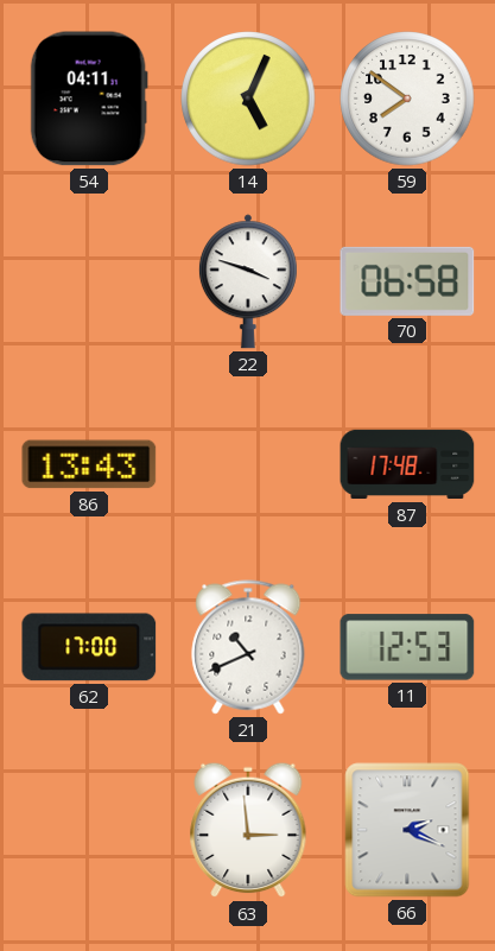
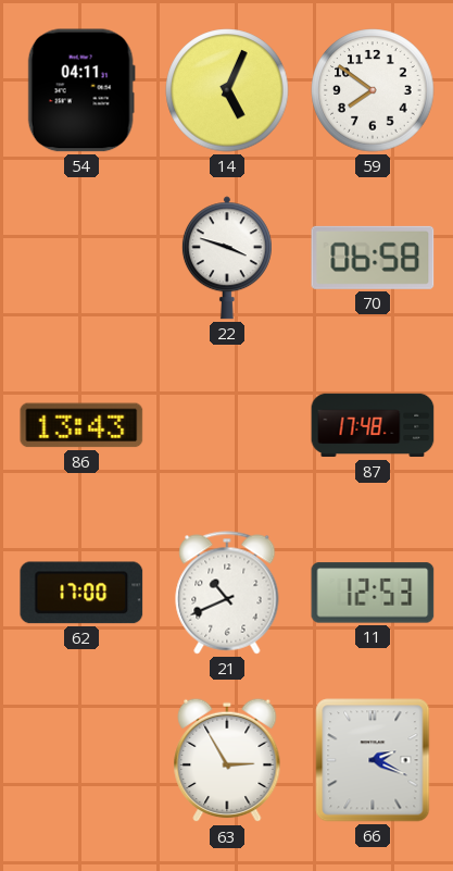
63: 2:59 -> 2:55
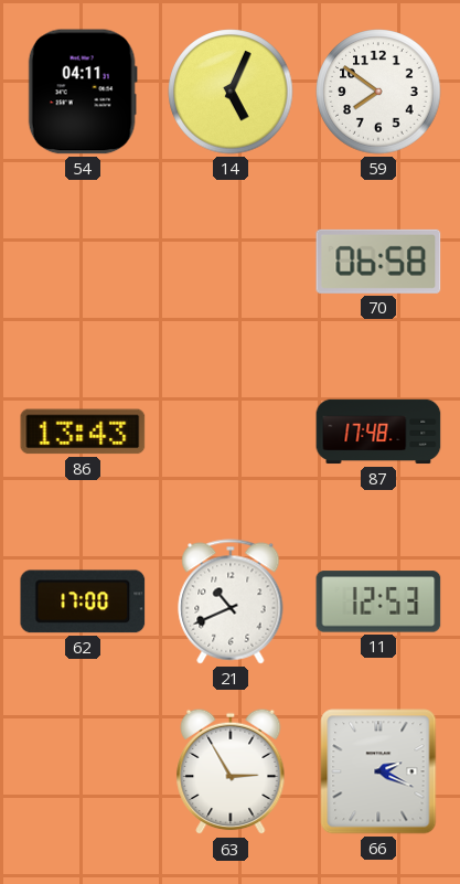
22: 3:48 -> none
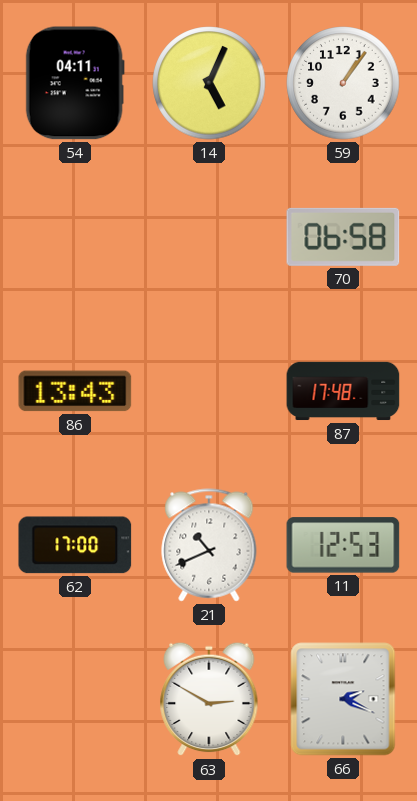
59: 7:51 -> 1:06
63: 2:55 -> 2:50
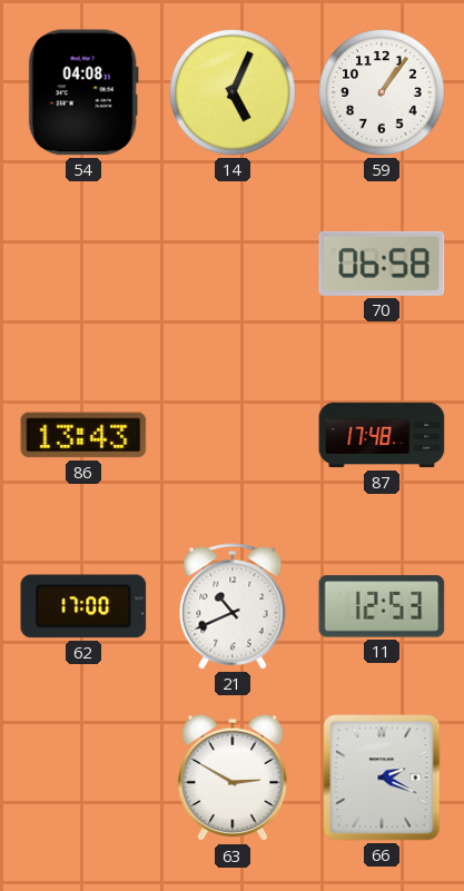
54: 04:11 -> 04:08
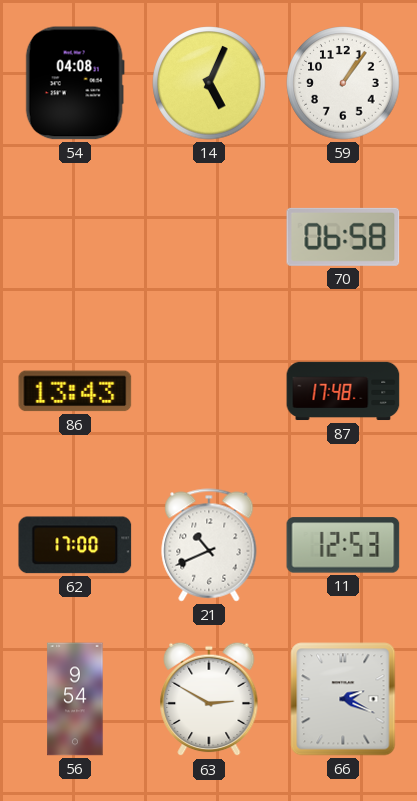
56: none -> 9:54
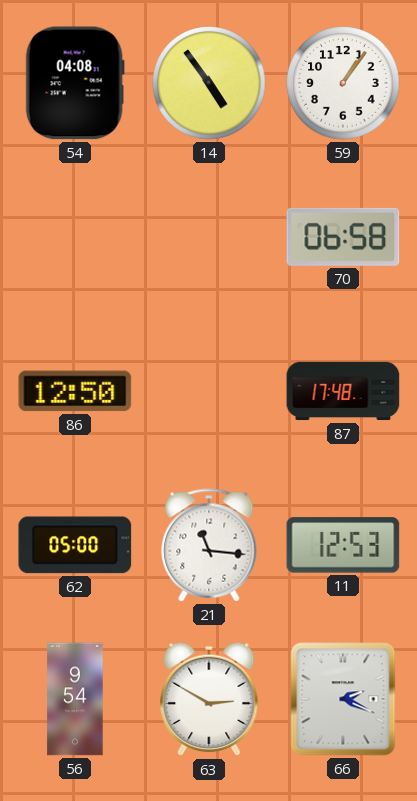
14: 5:04 -> 4:54
86: 13:43 -> 12:50
62: 17:00 -> 05:00
21: 10:41 -> 11:16
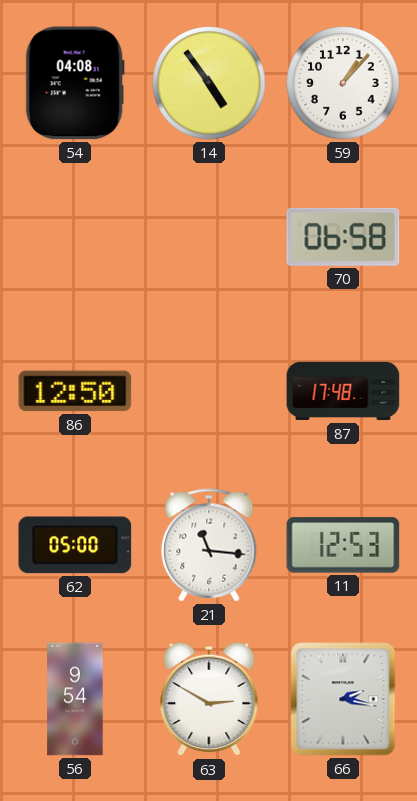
59: 1:06 -> 1:07
66: 2:19 -> 2:17
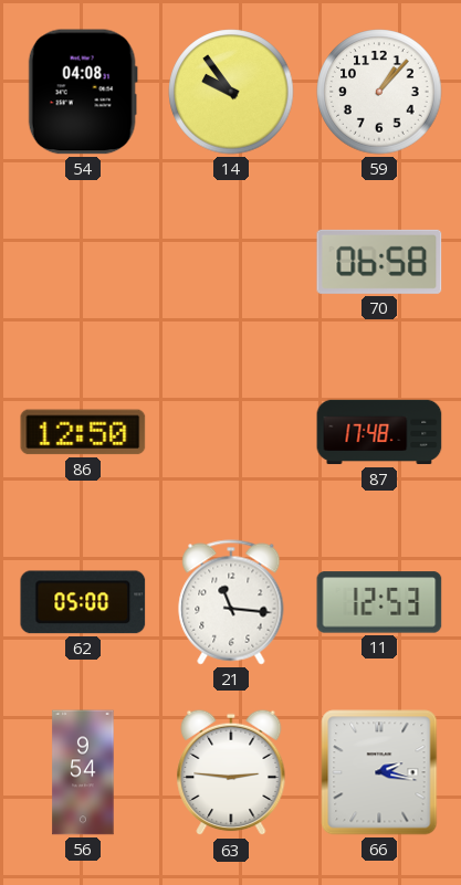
14: 4:54 -> 9:54
63: 2:50 -> 2:46
